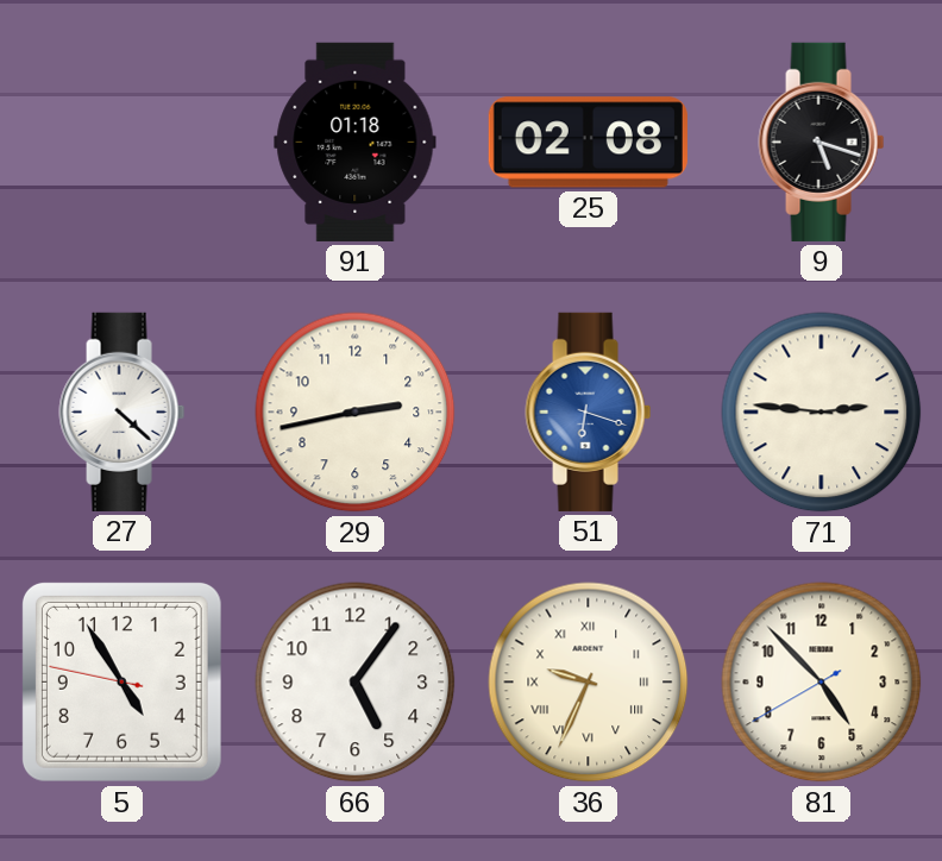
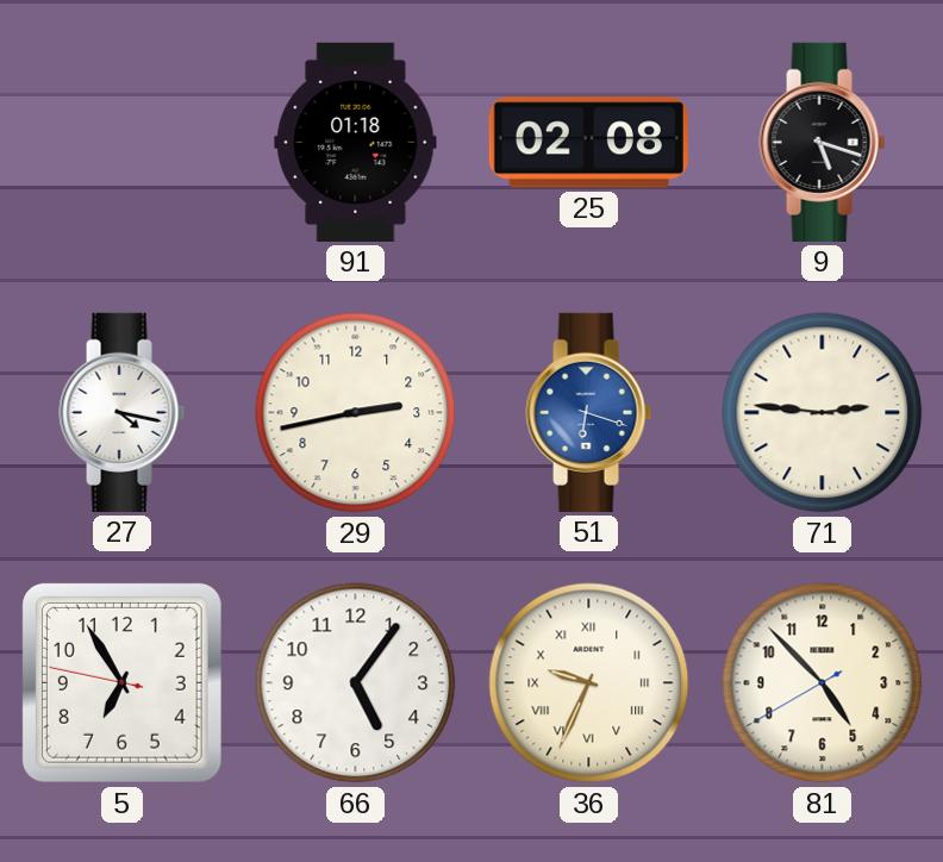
27: 4:22 -> 4:17
5: 4:54 -> 6:54
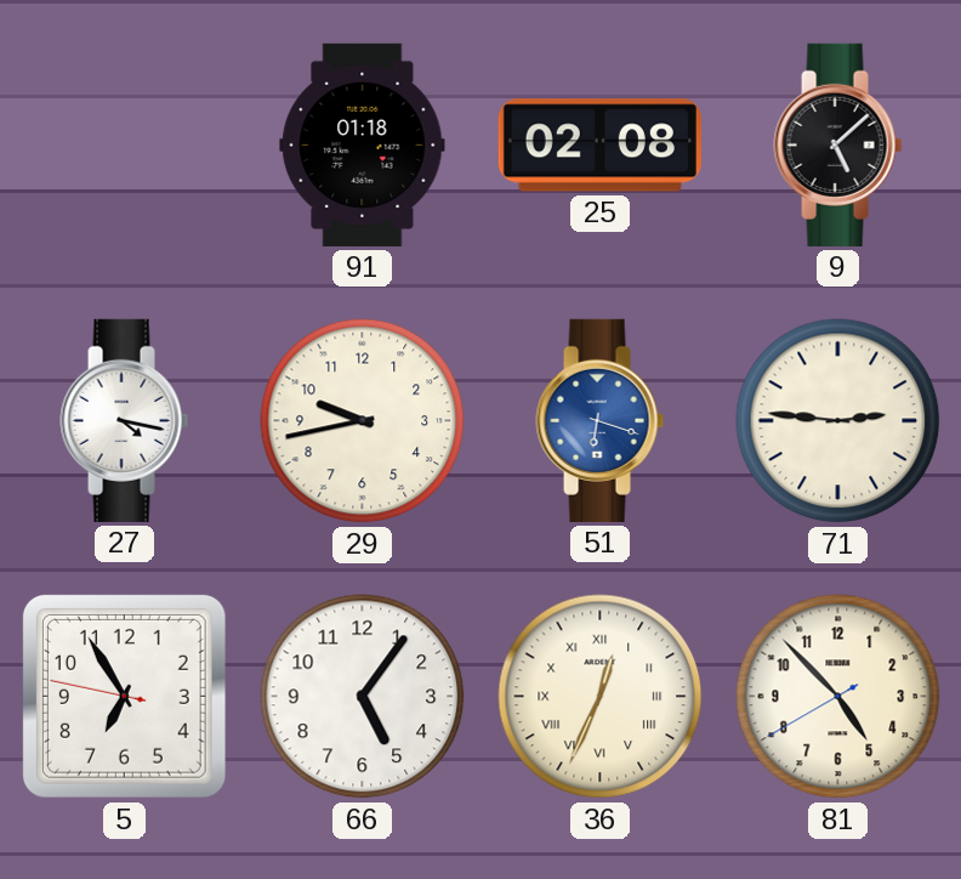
9: 5:18 -> 5:08
29: 2:43 -> 9:43
36: 9:34 -> 12:34
